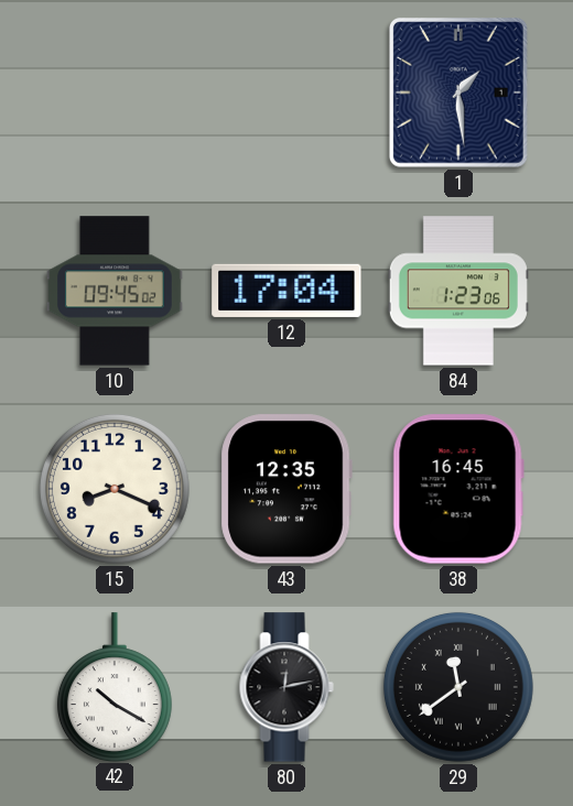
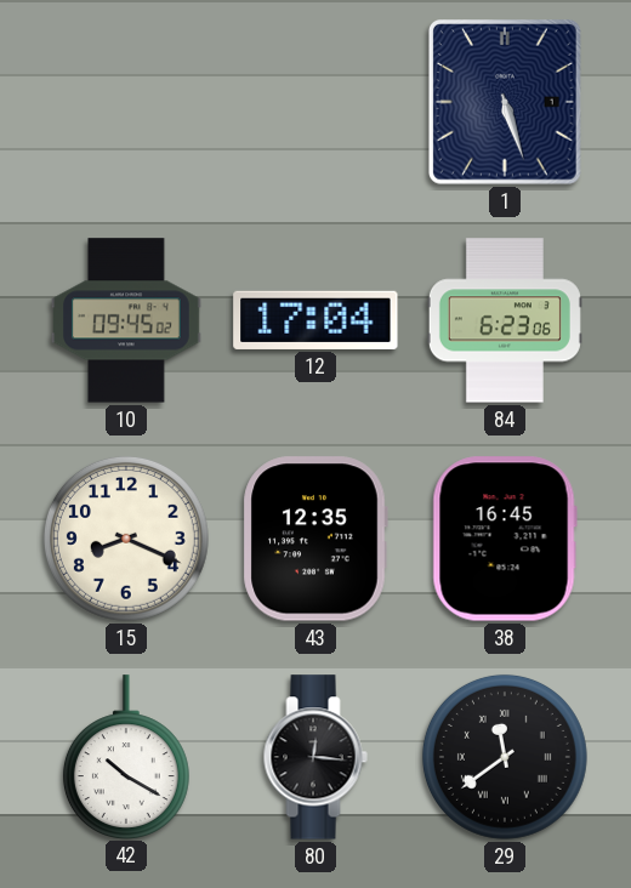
1: 1:29 -> 5:27
84: 1:23 -> 6:23
80: 12:13 -> 12:16
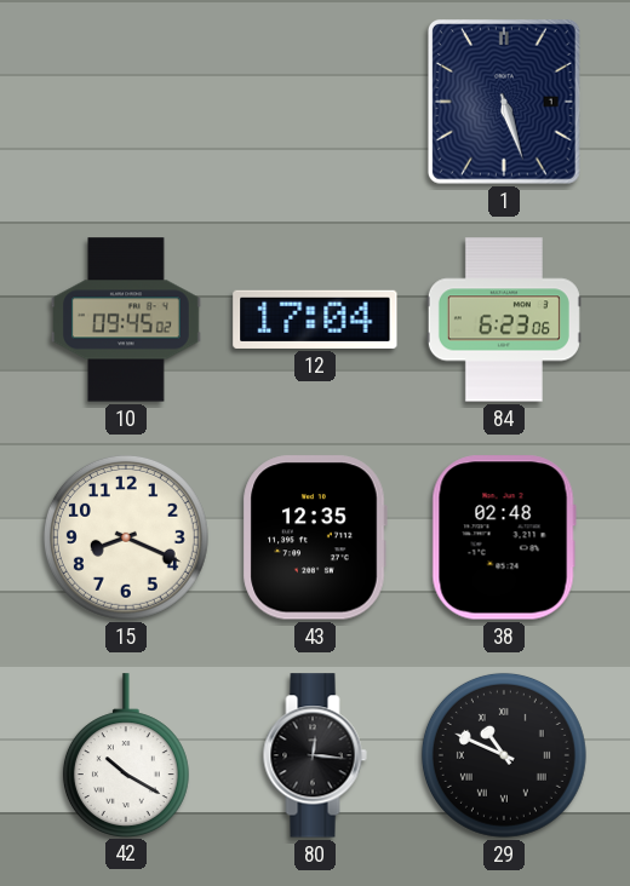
38: 16:45 -> 02:48
29: 11:39 -> 10:49
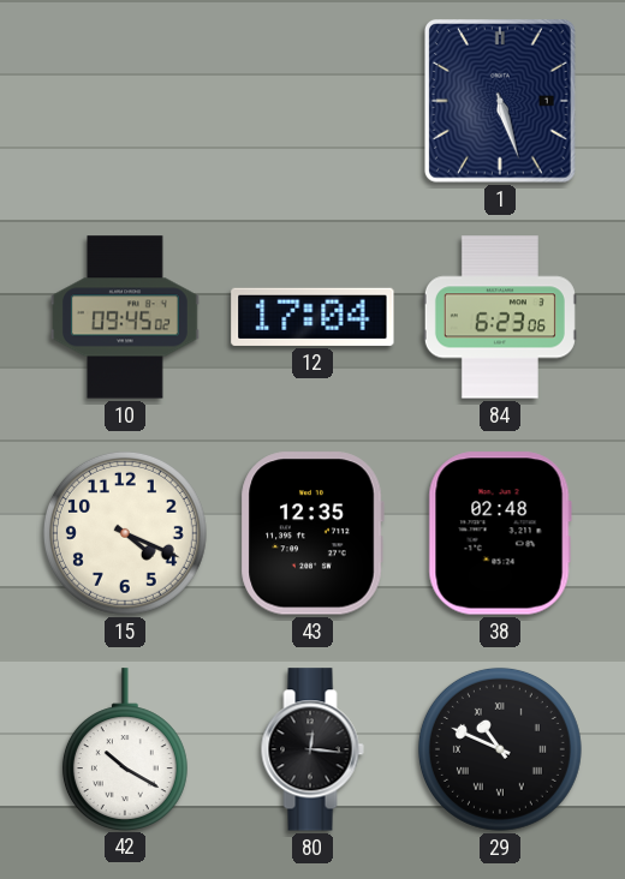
15: 8:19 -> 4:19
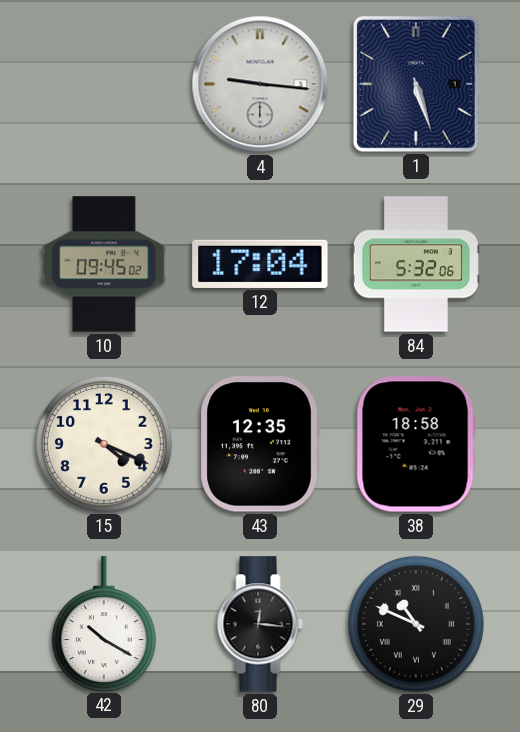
4: none -> 9:16
84: 6:23 -> 5:32
38: 02:48 -> 18:58
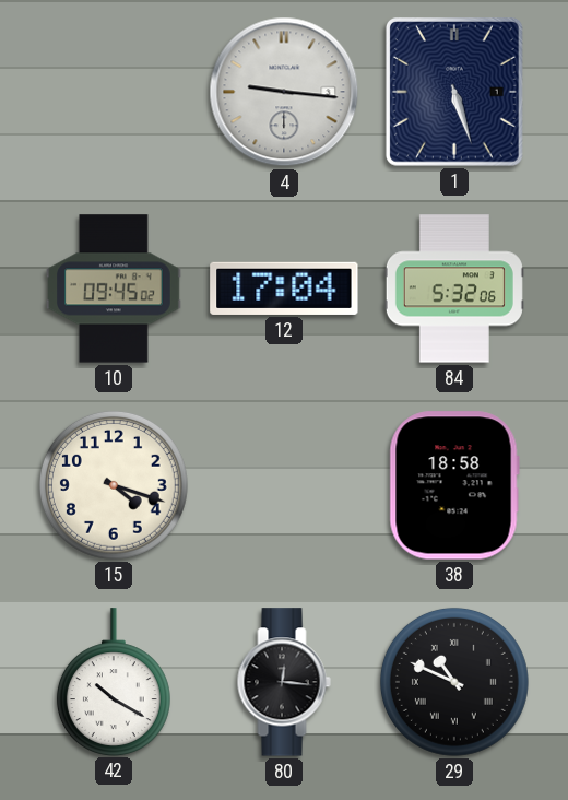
15: 4:19 -> 4:18
43: 12:35 -> none
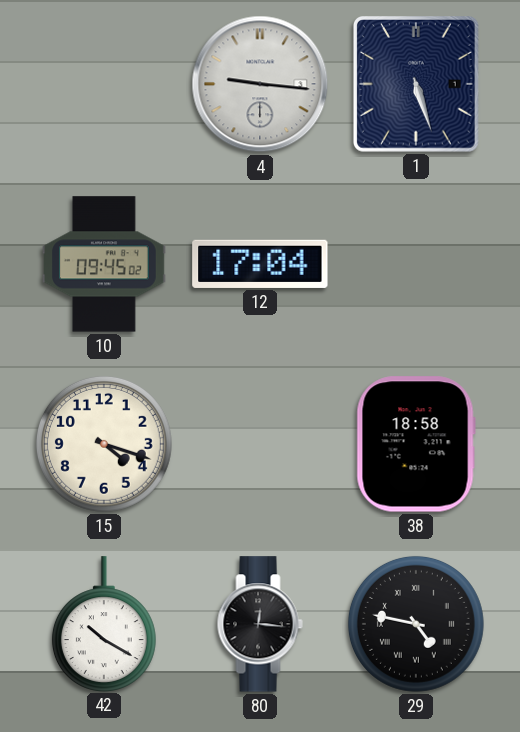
84: 5:32 -> none
29: 10:49 -> 4:47
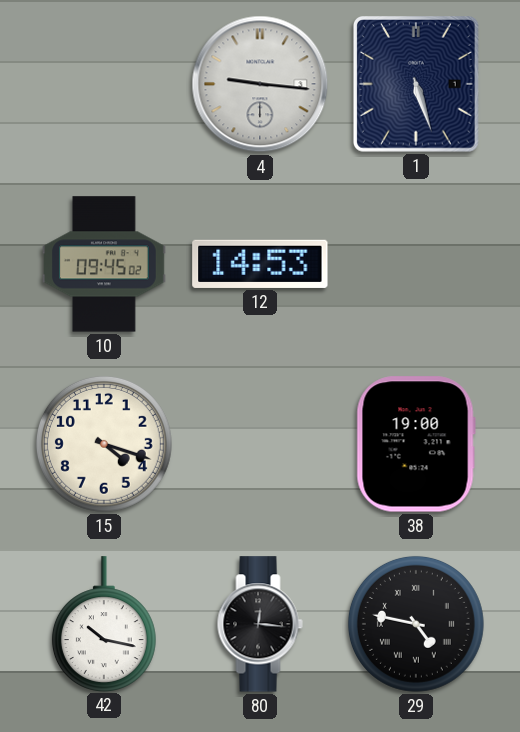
12: 17:04 -> 14:53
38: 18:58 -> 19:00
42: 10:20 -> 10:17
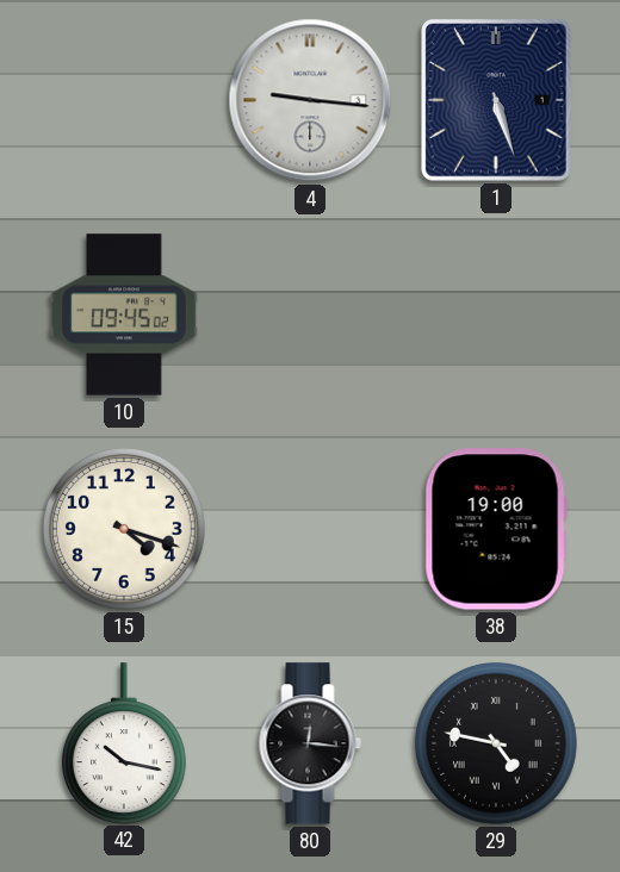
12: 14:53 -> none
